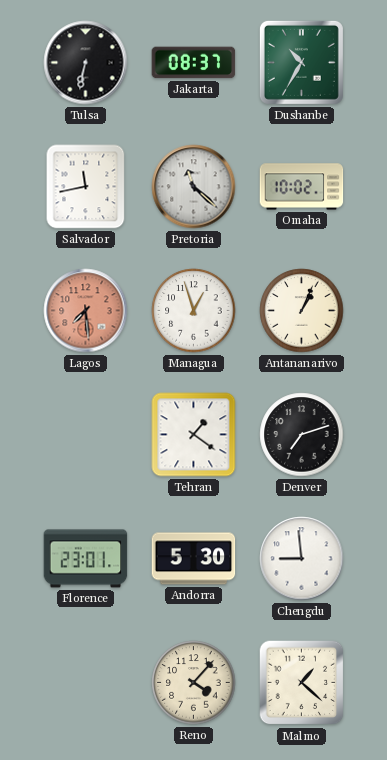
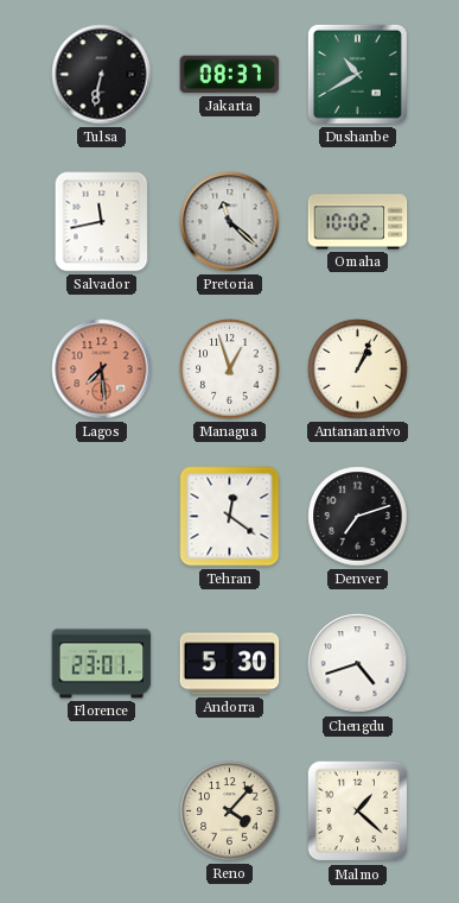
Dushanbe: 10:35 -> 10:40
Tehran: 1:21 -> 12:21
Chengdu: 8:59 -> 4:42
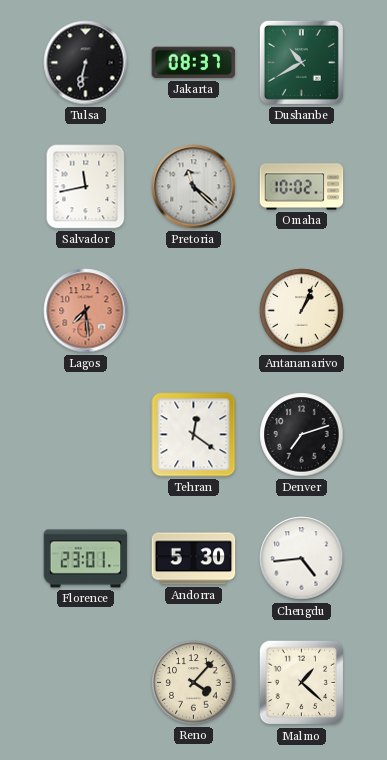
Managua: 12:57 -> none
Chengdu: 4:42 -> 4:44
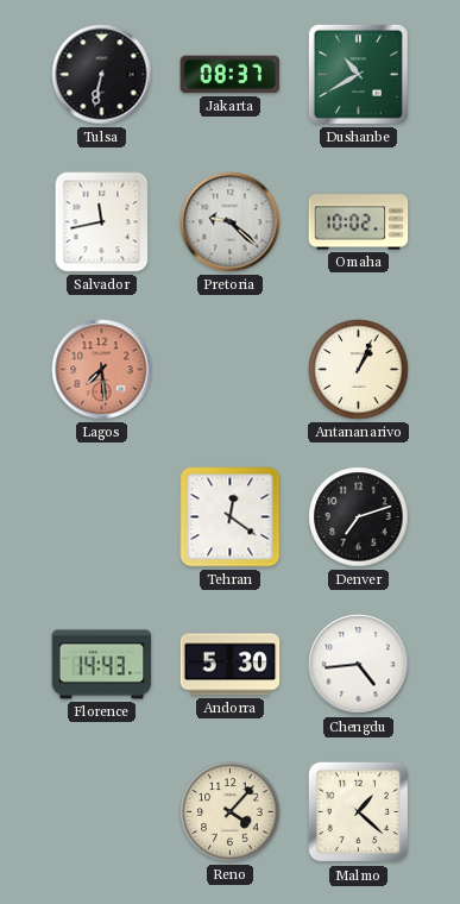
Pretoria: 11:22 -> 9:22
Florence: 23:01 -> 14:43
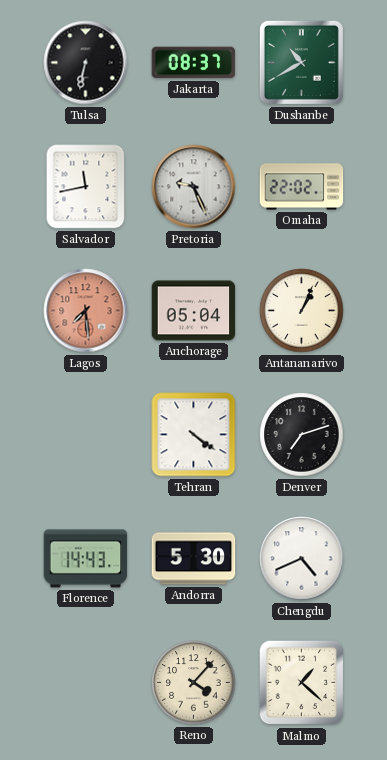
Pretoria: 9:22 -> 9:26
Omaha: 10:02 -> 22:02
Anchorage: none -> 05:04
Tehran: 12:21 -> 4:21
Chengdu: 4:44 -> 4:41
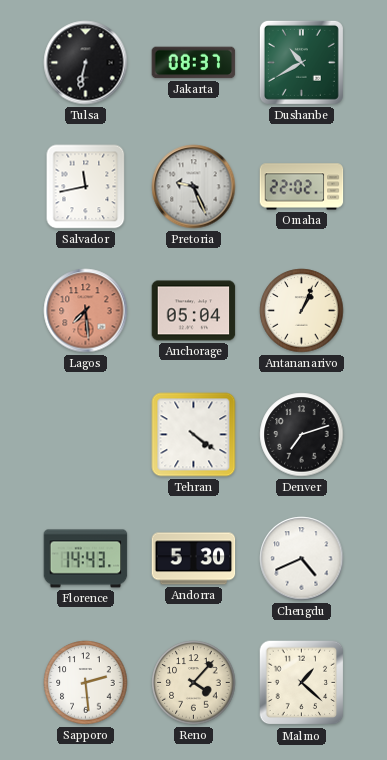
Sapporo: none -> 2:29
